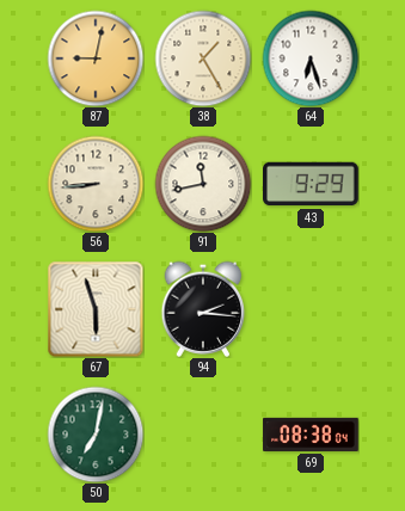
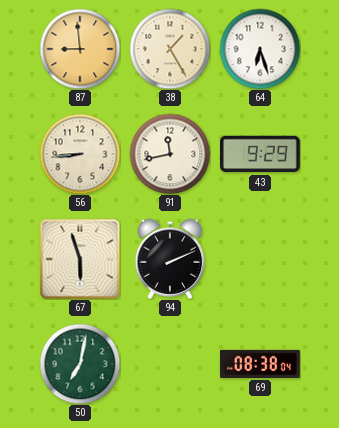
87: 9:02 -> 8:59
94: 2:16 -> 2:11
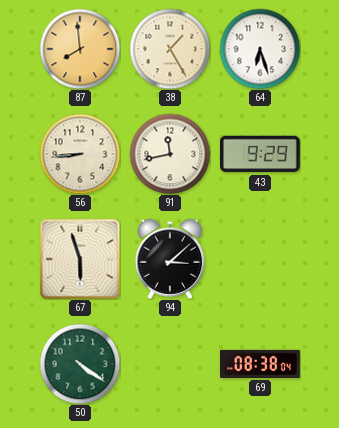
87: 8:59 -> 7:59
94: 2:11 -> 3:08
50: 7:02 -> 4:21
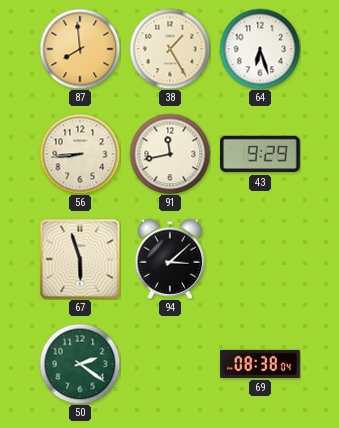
50: 4:21 -> 2:21
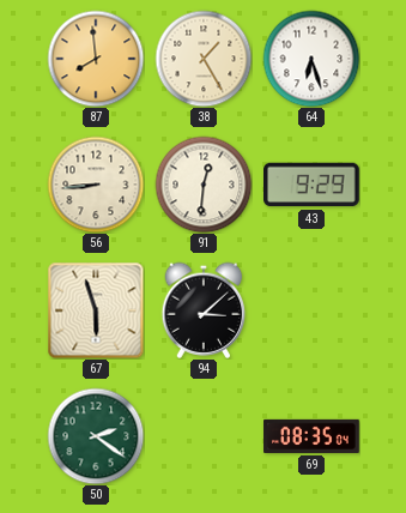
91: 11:43 -> 12:31
69: 08:38 -> 08:35
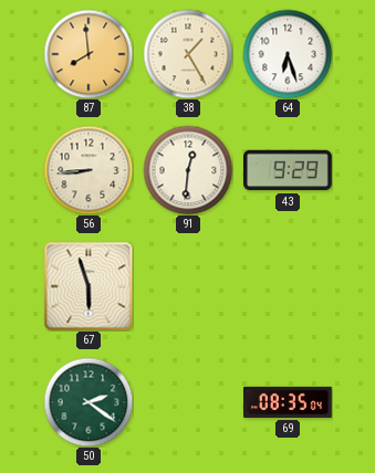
94: 3:08 -> none
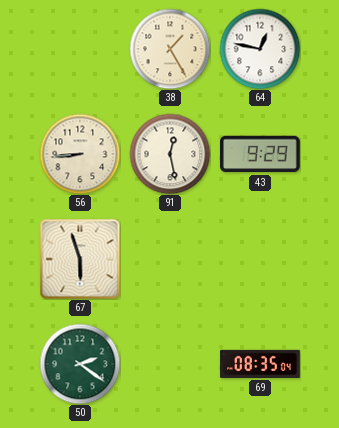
87: 7:59 -> none
64: 6:27 -> 12:47
91: 12:31 -> 12:28
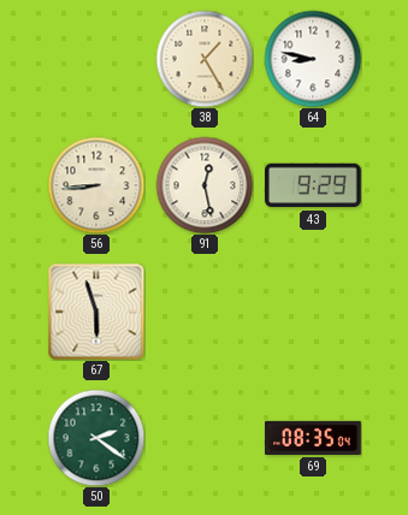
64: 12:47 -> 8:47
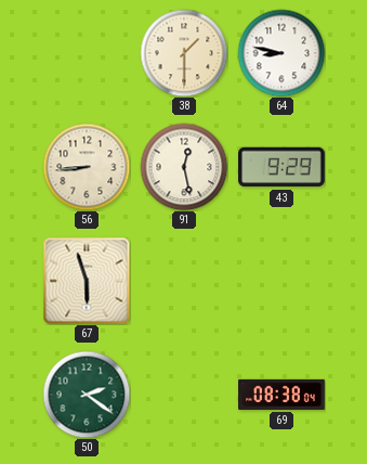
38: 1:25 -> 1:30
69: 08:35 -> 08:38
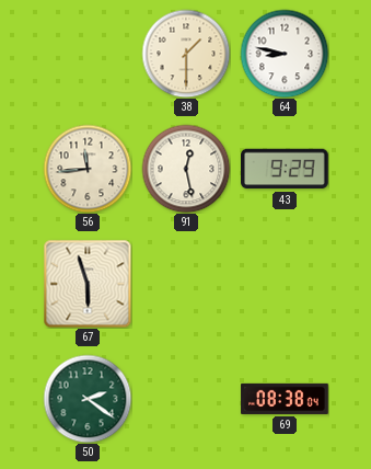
56: 8:44 -> 11:44
